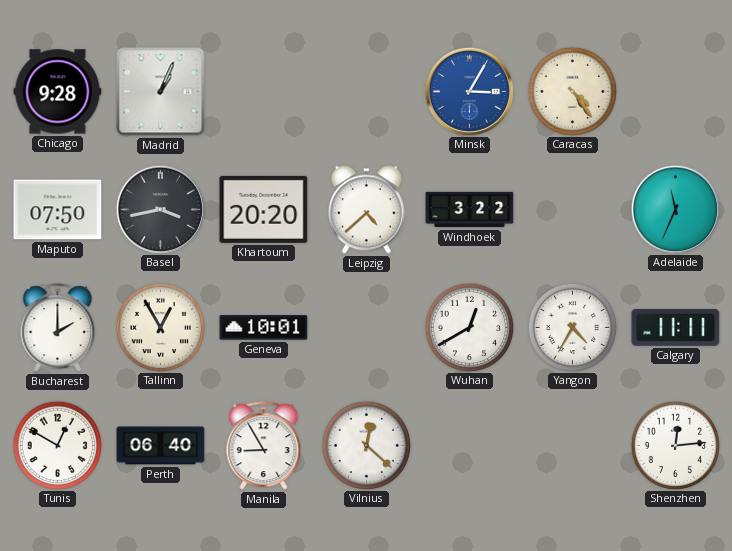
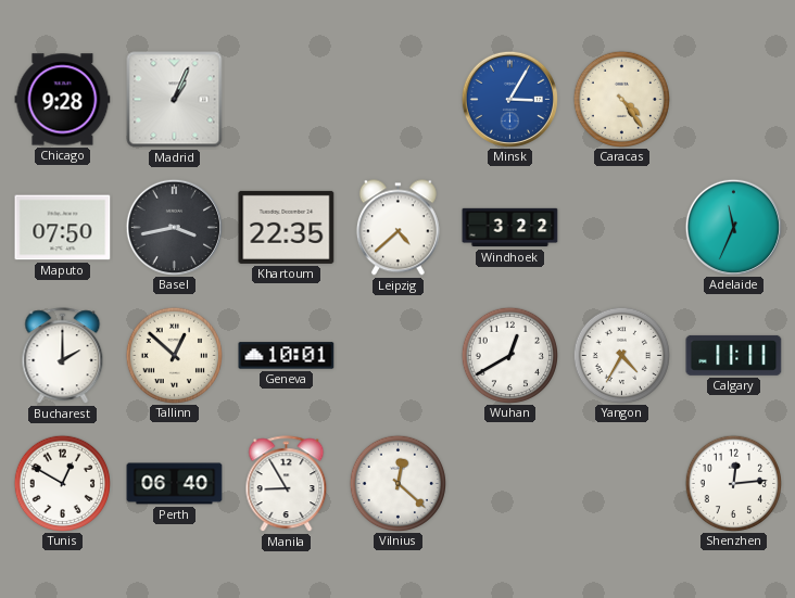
Khartoum: 20:20 -> 22:35
Tallinn: 12:55 -> 12:52
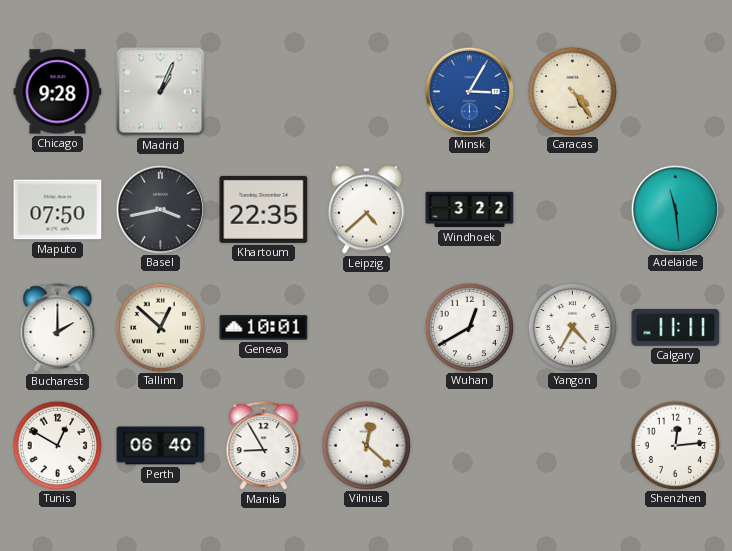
Adelaide: 11:34 -> 11:29
